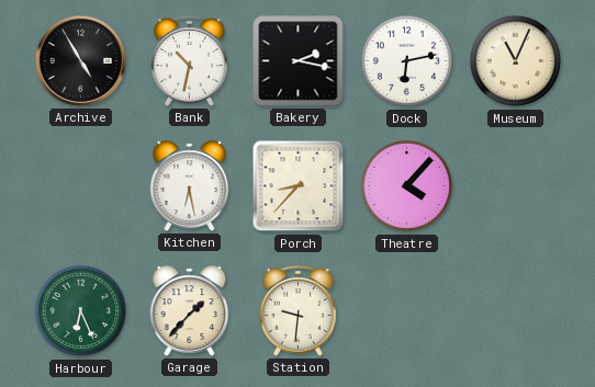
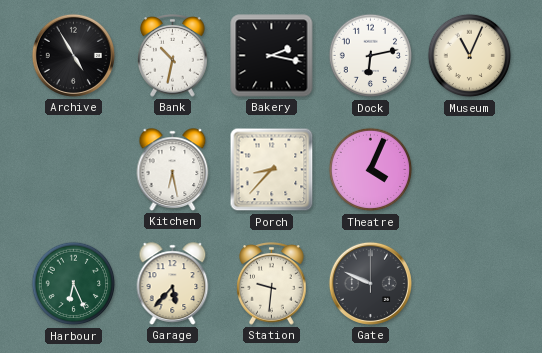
Theatre: 4:07 -> 4:04
Garage: 1:37 -> 5:37
Gate: none -> 9:49
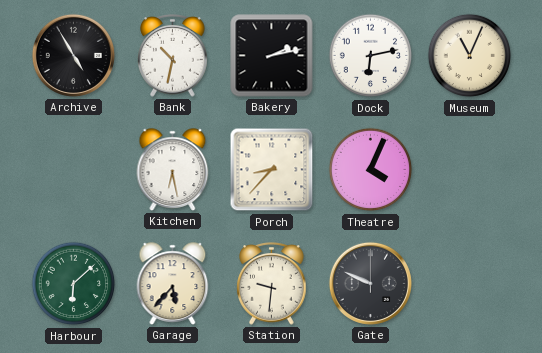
Bakery: 2:17 -> 2:13
Harbour: 6:26 -> 6:08
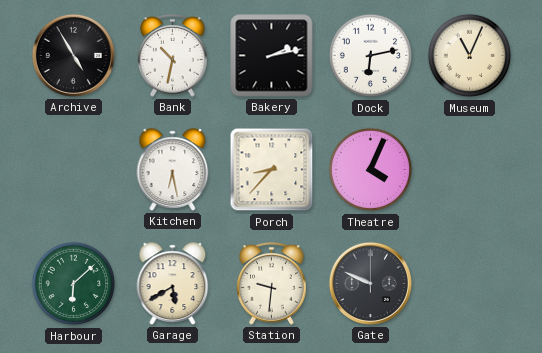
Garage: 5:37 -> 5:40
